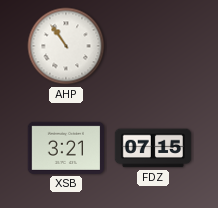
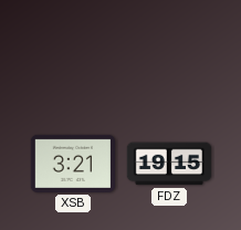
AHP: 10:54 -> none
FDZ: 07:15 -> 19:15
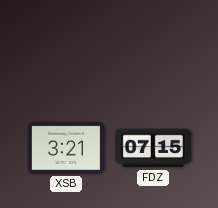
FDZ: 19:15 -> 07:15
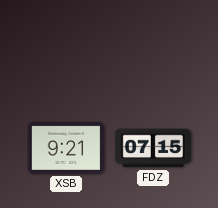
XSB: 3:21 -> 9:21
